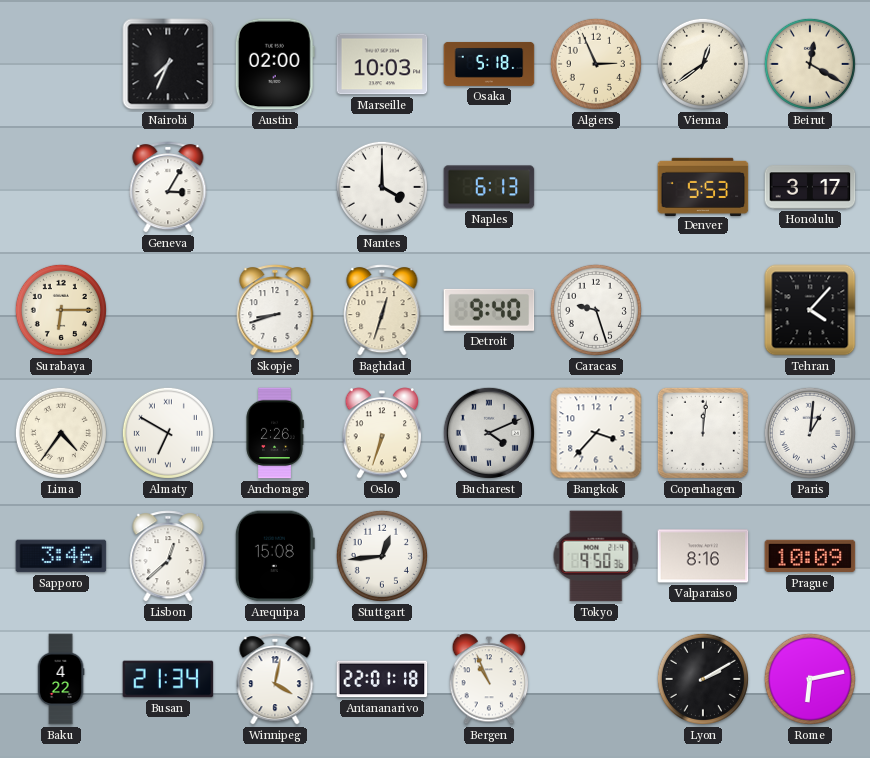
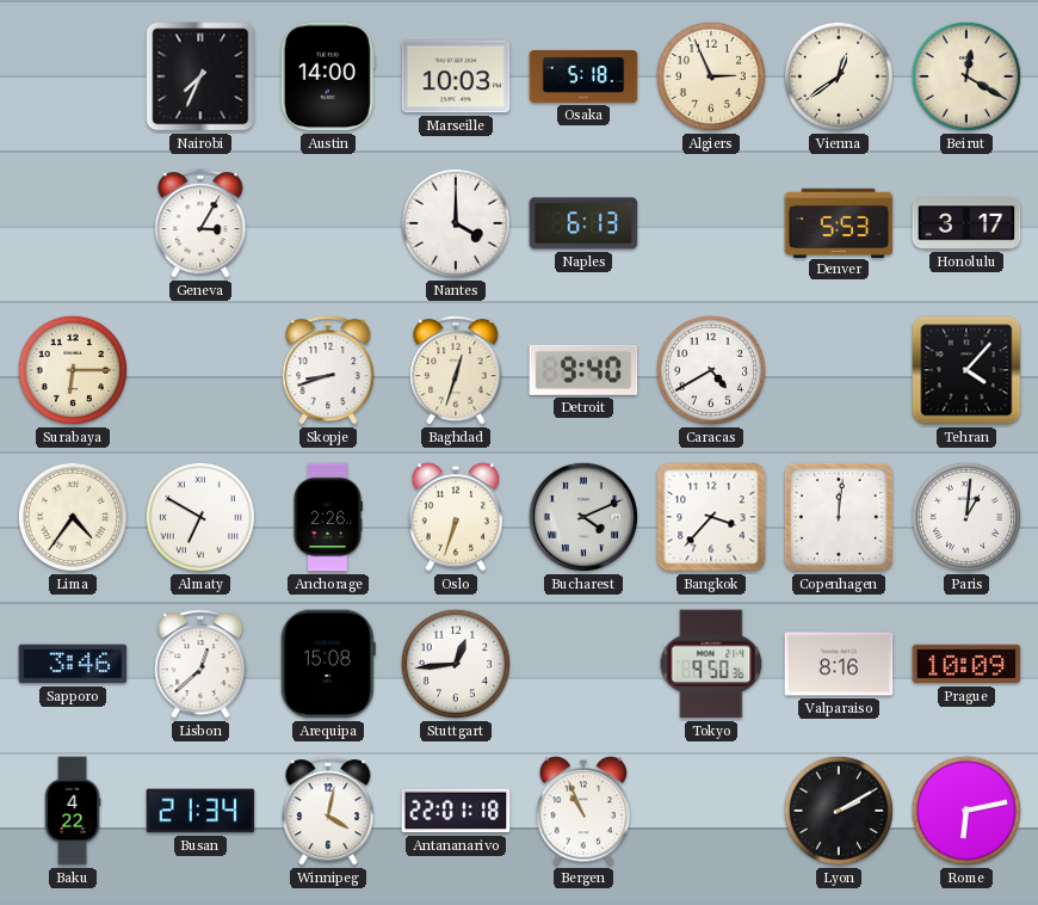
Austin: 02:00 -> 14:00
Caracas: 9:27 -> 4:40
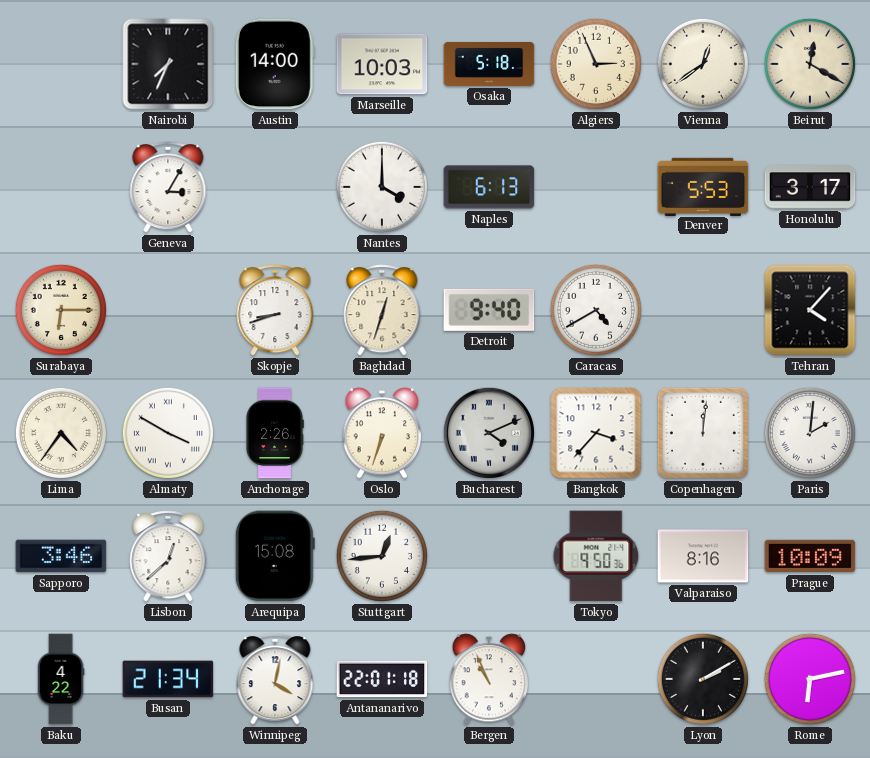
Almaty: 6:50 -> 3:50
Paris: 1:01 -> 2:01
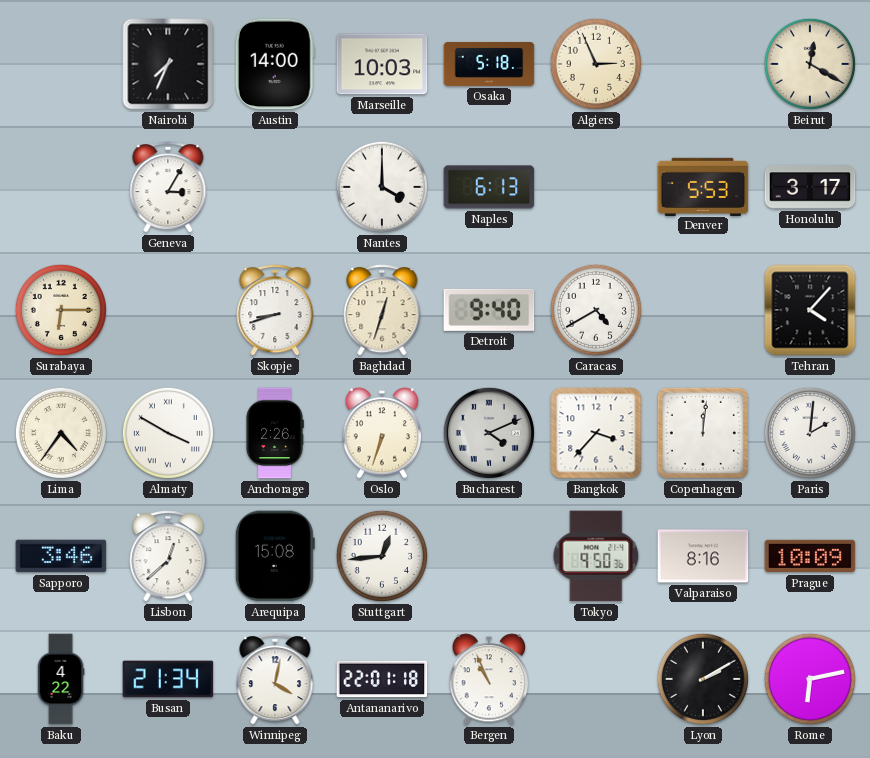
Vienna: 12:39 -> none
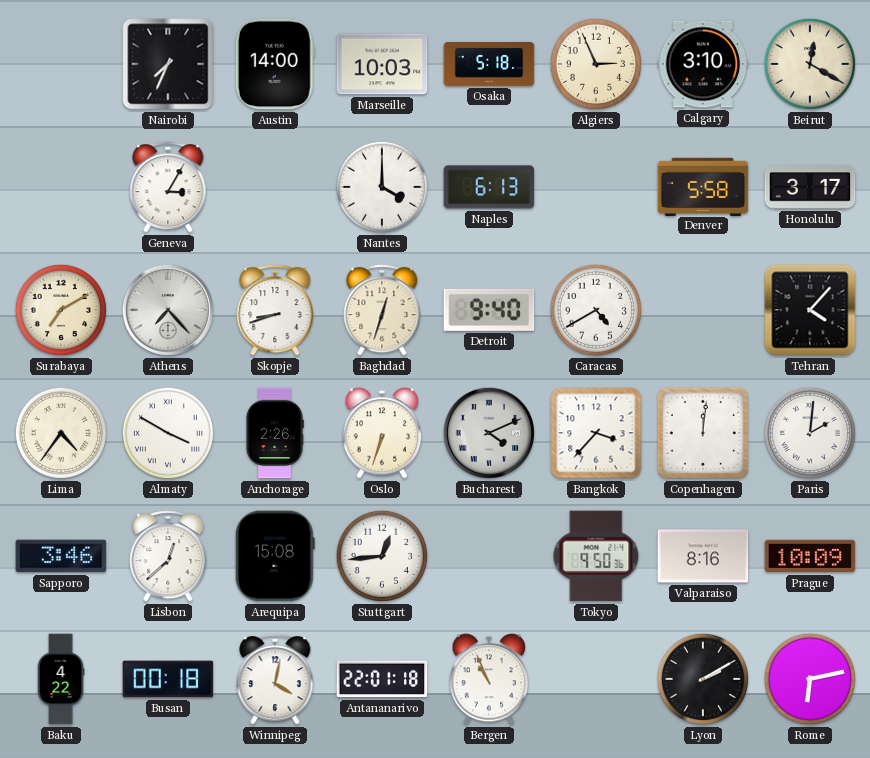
Calgary: none -> 3:10
Denver: 5:53 -> 5:58
Surabaya: 6:15 -> 7:10
Athens: none -> 7:23
Busan: 21:34 -> 00:18
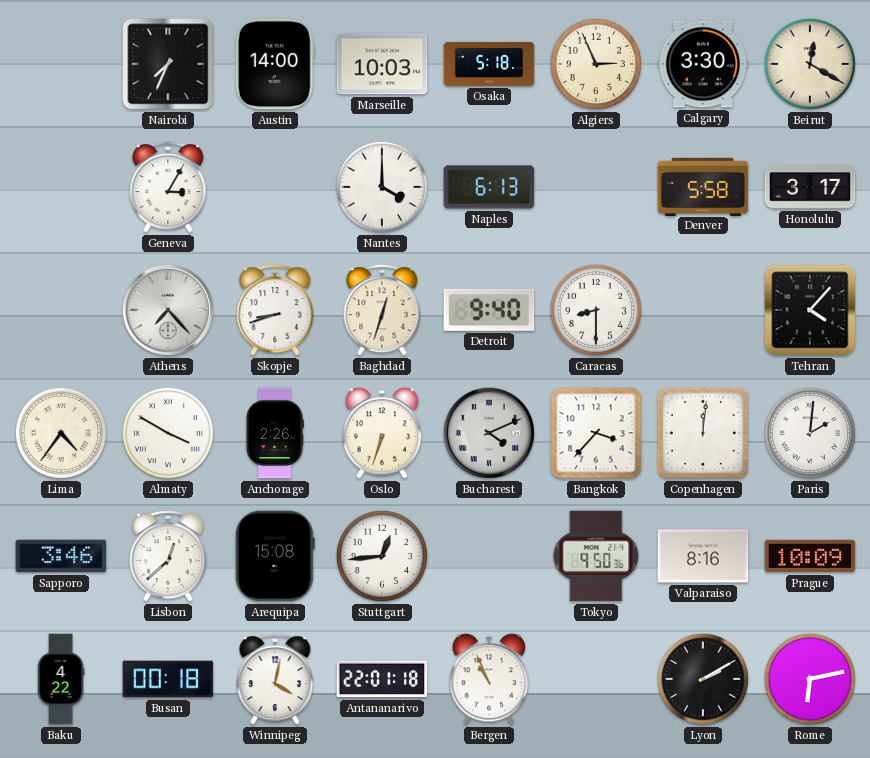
Calgary: 3:10 -> 3:30
Surabaya: 7:10 -> none
Caracas: 4:40 -> 8:30
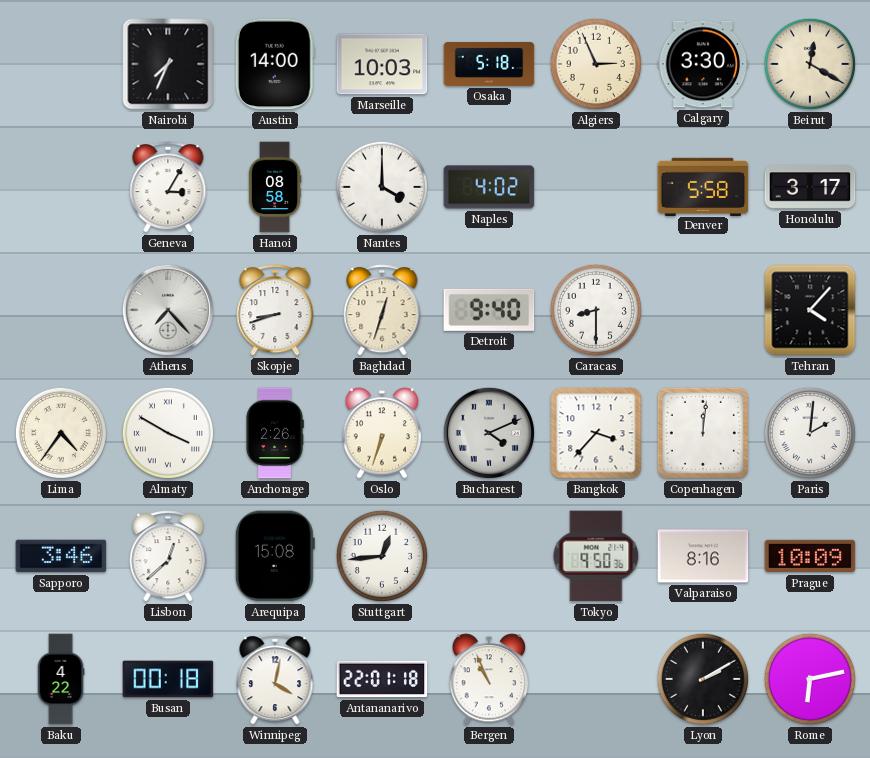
Hanoi: none -> 08:58
Naples: 6:13 -> 4:02
